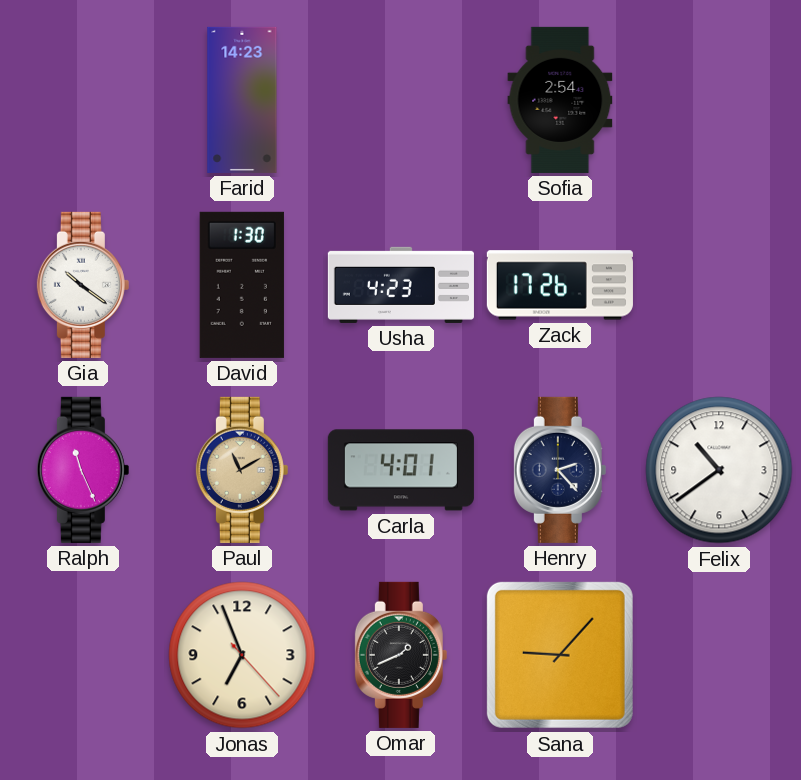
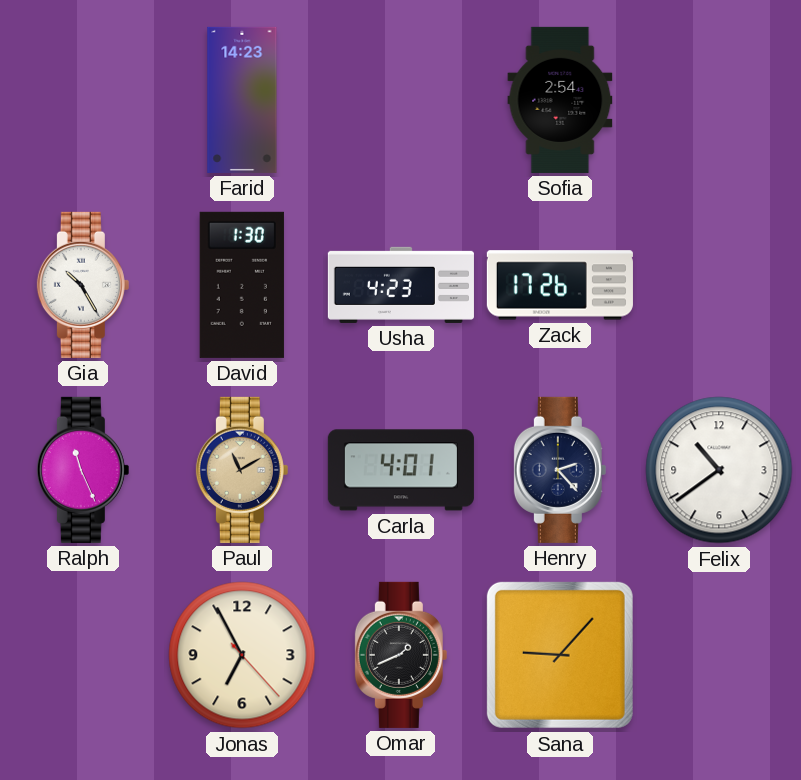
Gia: 10:21 -> 10:25
Jonas: 6:56 -> 6:55
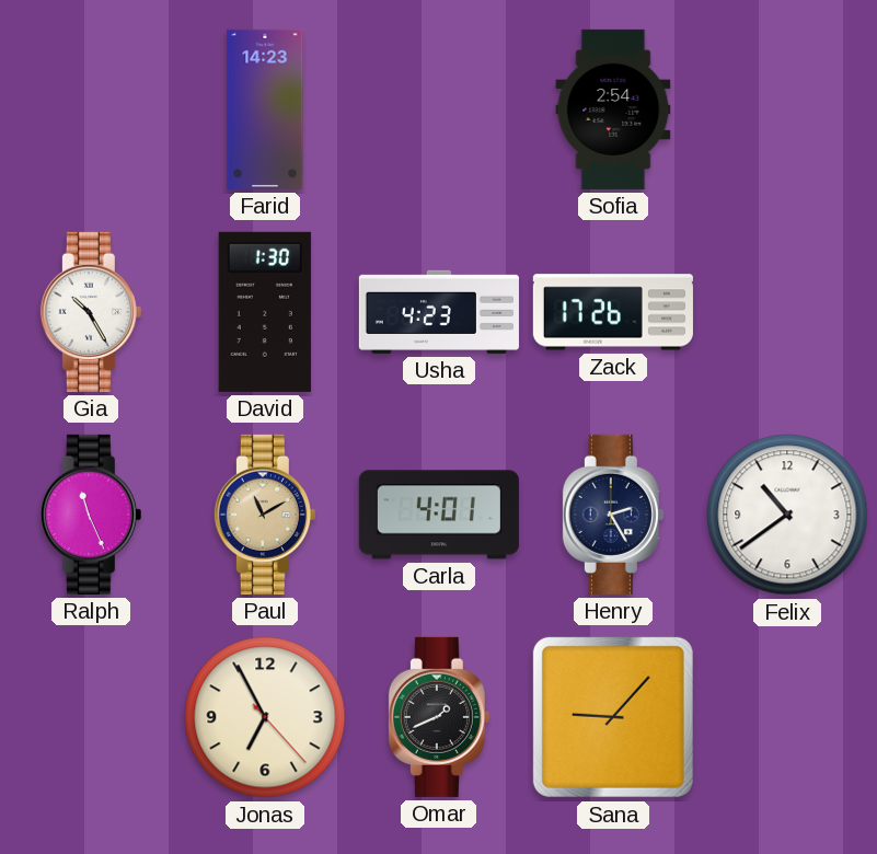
Henry: 2:23 -> 2:25
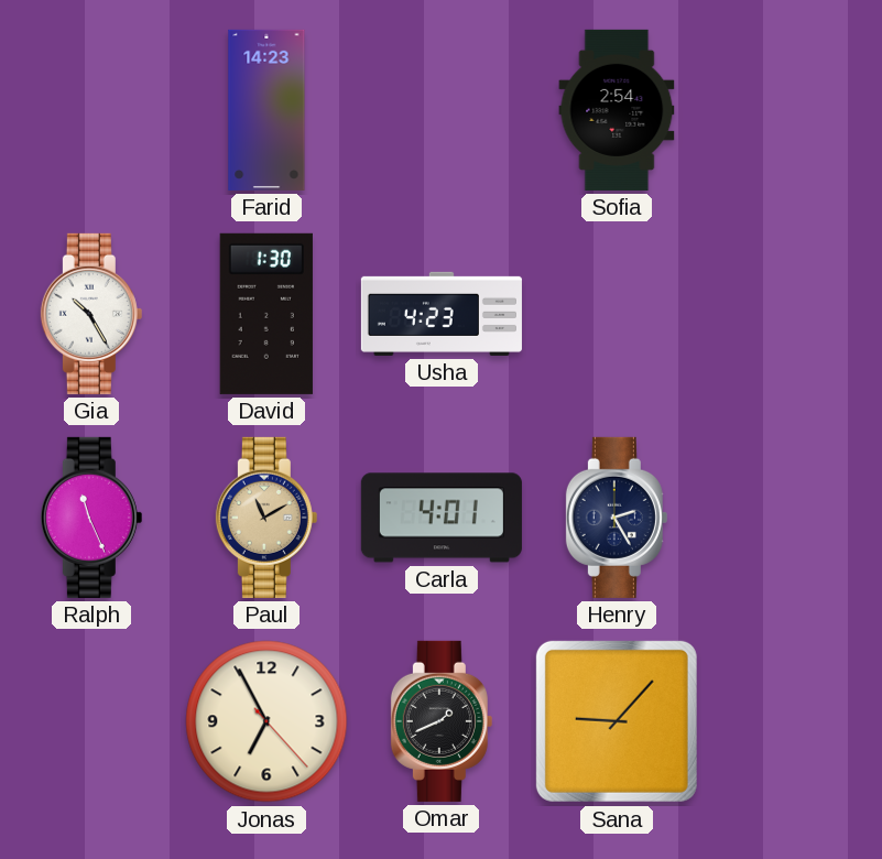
Zack: 17:26 -> none
Felix: 10:39 -> none
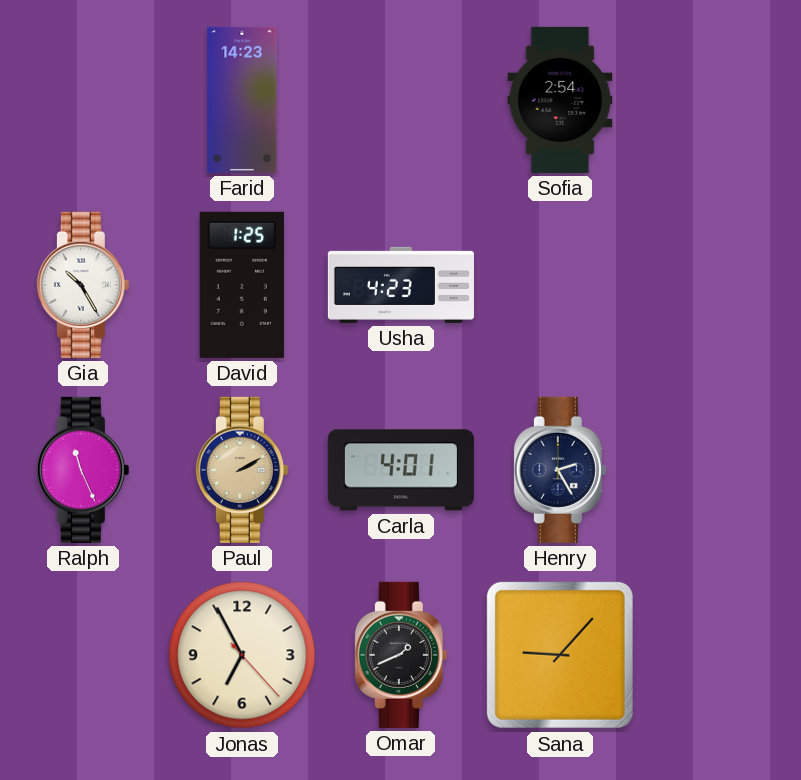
David: 1:30 -> 1:25
Paul: 11:10 -> 2:10
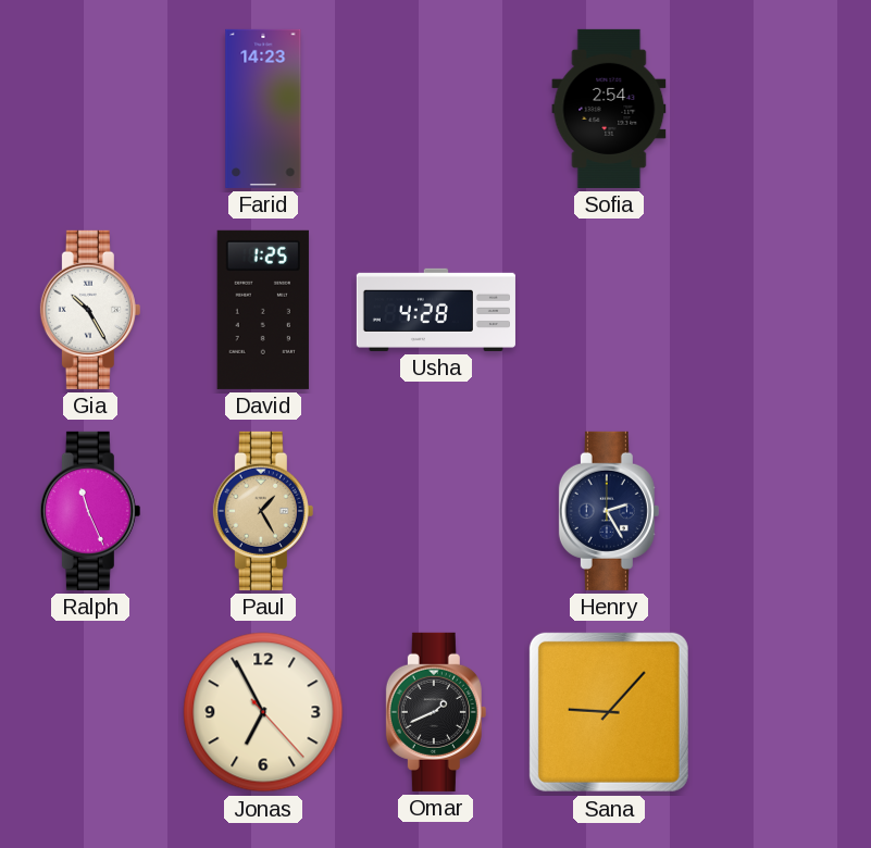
Usha: 4:23 -> 4:28
Paul: 2:10 -> 1:25
Carla: 4:01 -> none
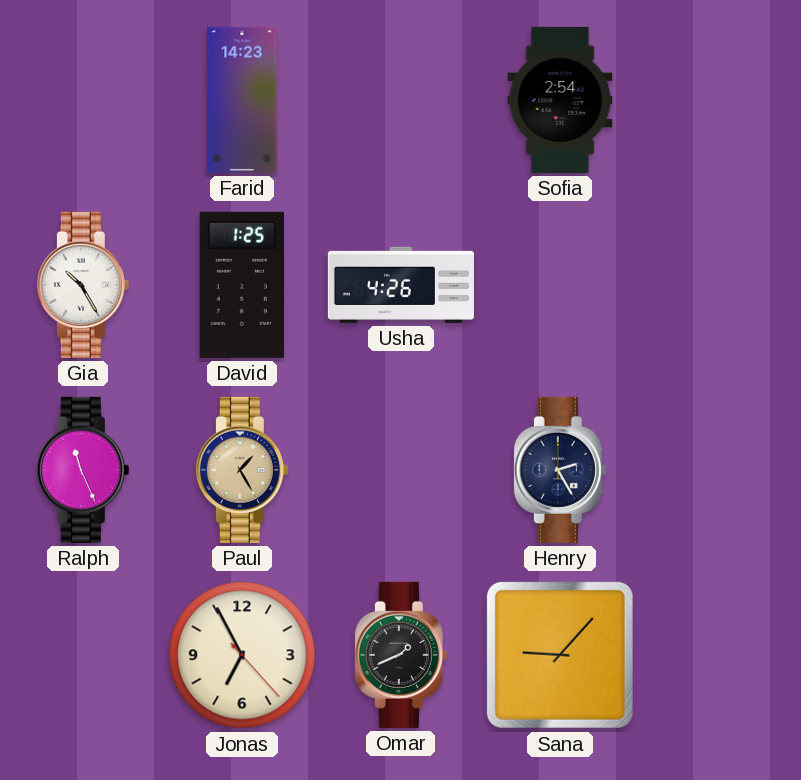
Usha: 4:28 -> 4:26
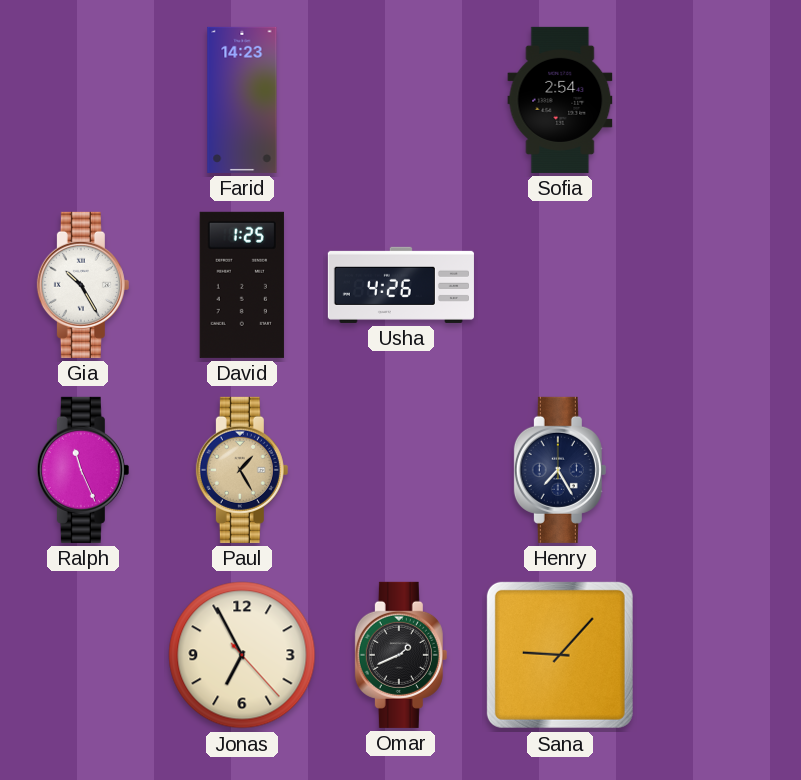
Henry: 2:25 -> 7:25
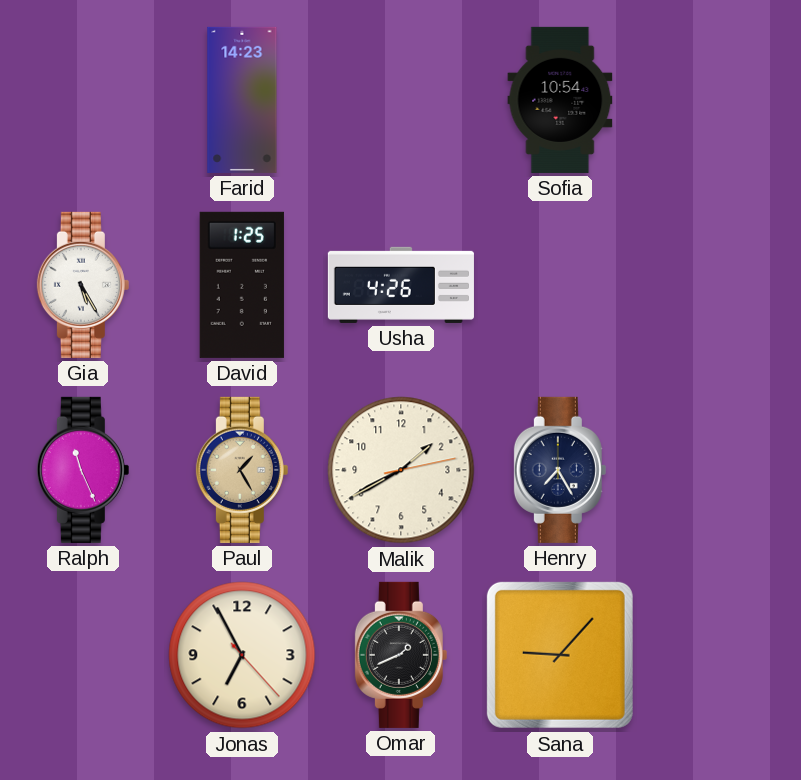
Sofia: 2:54 -> 10:54
Gia: 10:25 -> 5:25
Malik: none -> 1:40
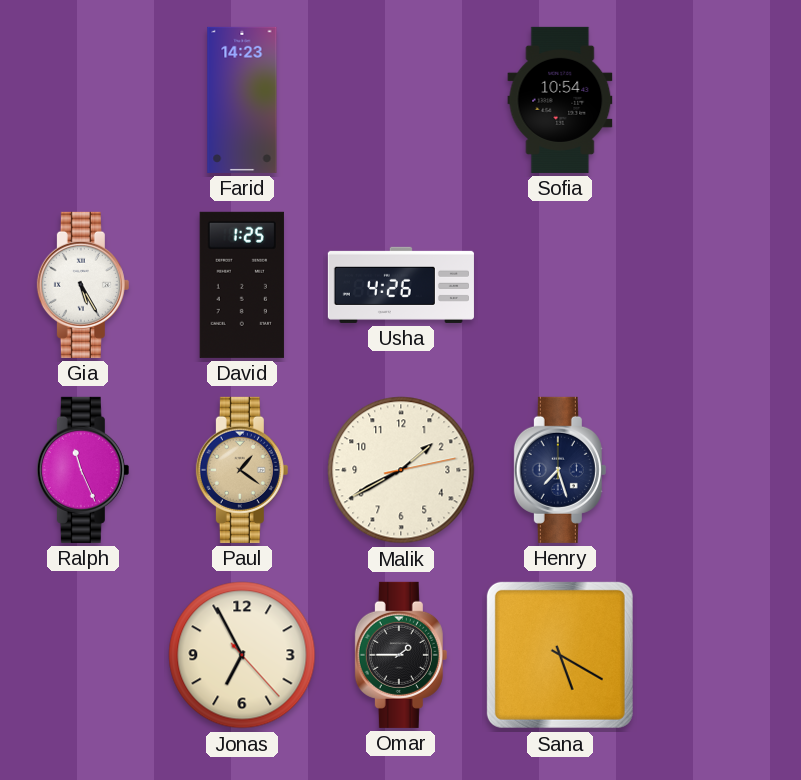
Paul: 1:25 -> 1:21
Henry: 7:25 -> 7:27
Omar: 1:41 -> 1:45
Sana: 9:07 -> 5:20
